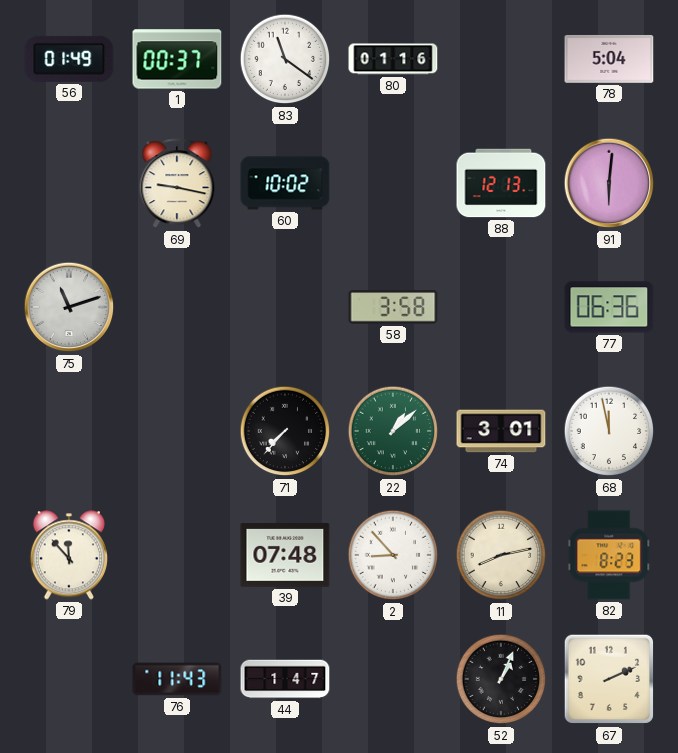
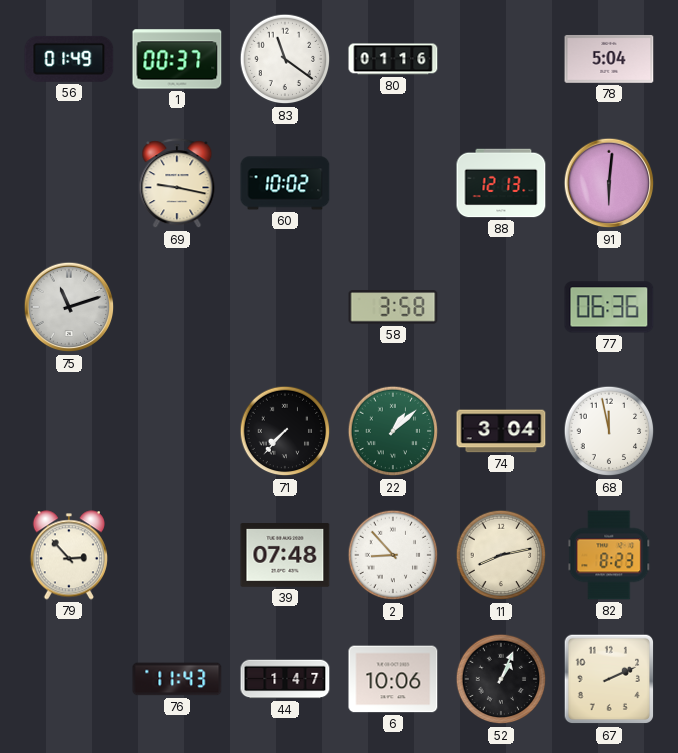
74: 3:01 -> 3:04
79: 11:53 -> 2:53
6: none -> 10:06
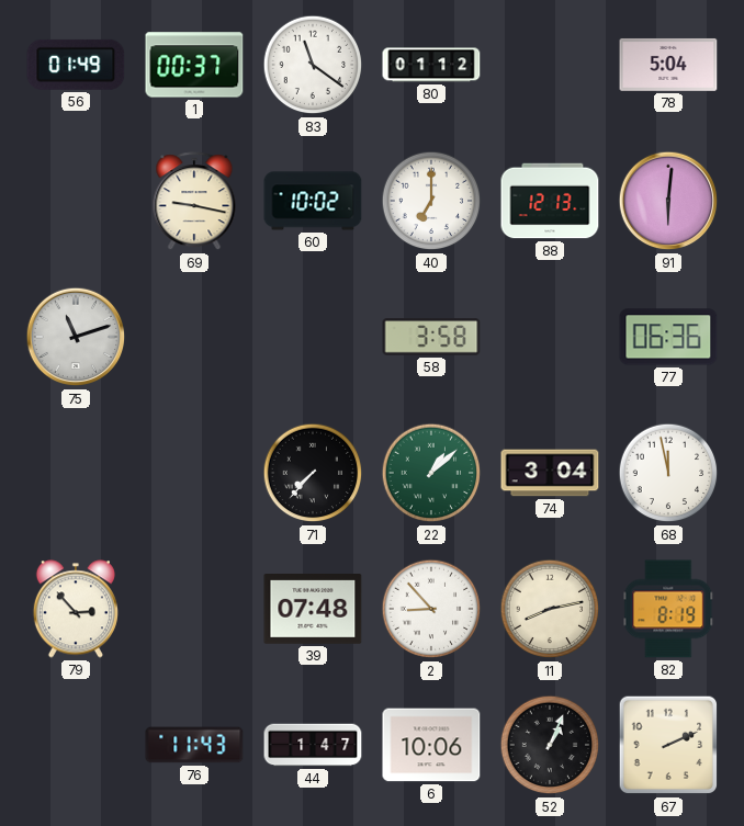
80: 01:16 -> 01:12
40: none -> 7:00
82: 8:23 -> 8:19
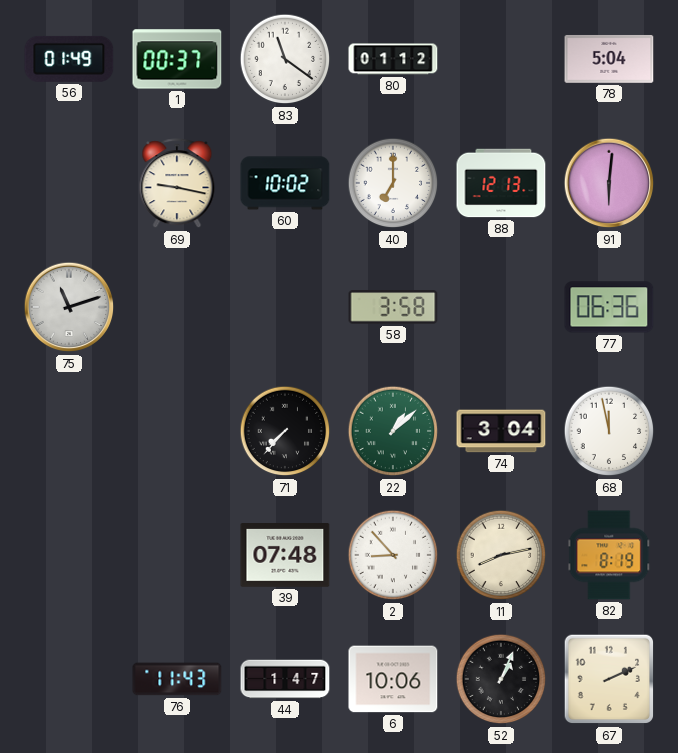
79: 2:53 -> none
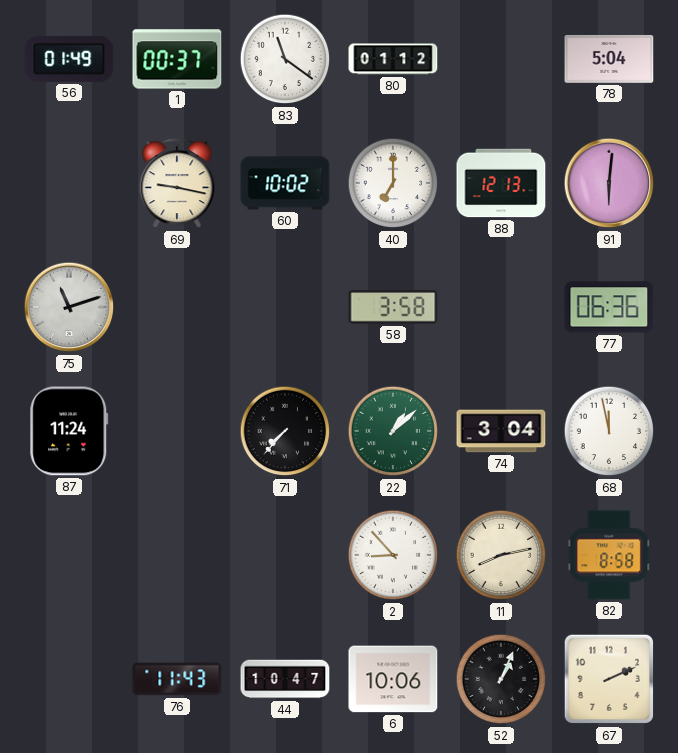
87: none -> 11:24
39: 07:48 -> none
82: 8:19 -> 8:58
44: 1:47 -> 10:47
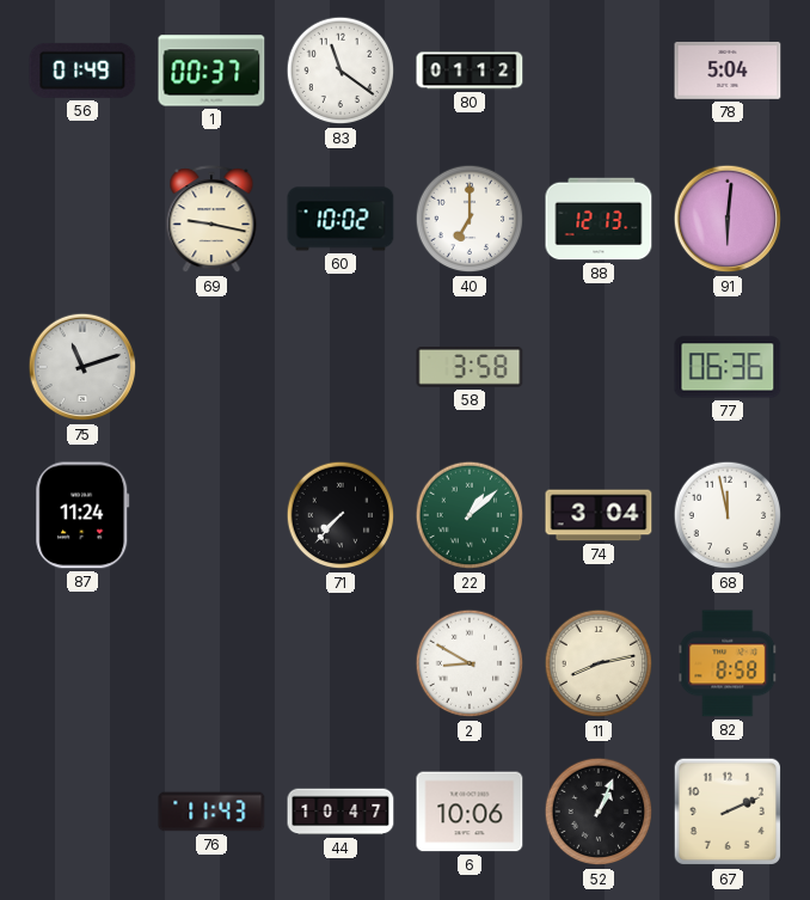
2: 8:53 -> 8:50
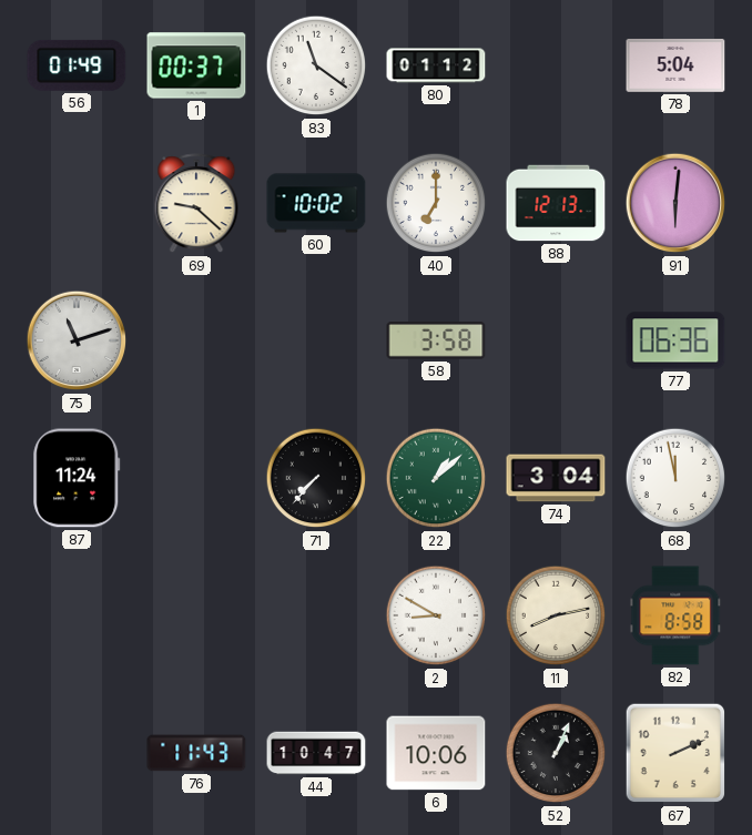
69: 9:17 -> 9:22
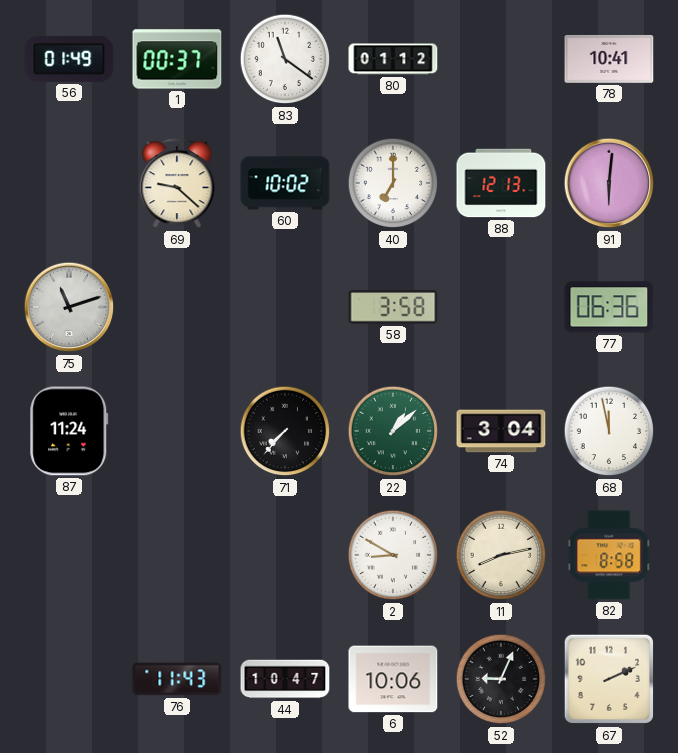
78: 5:04 -> 10:41
52: 1:04 -> 9:04
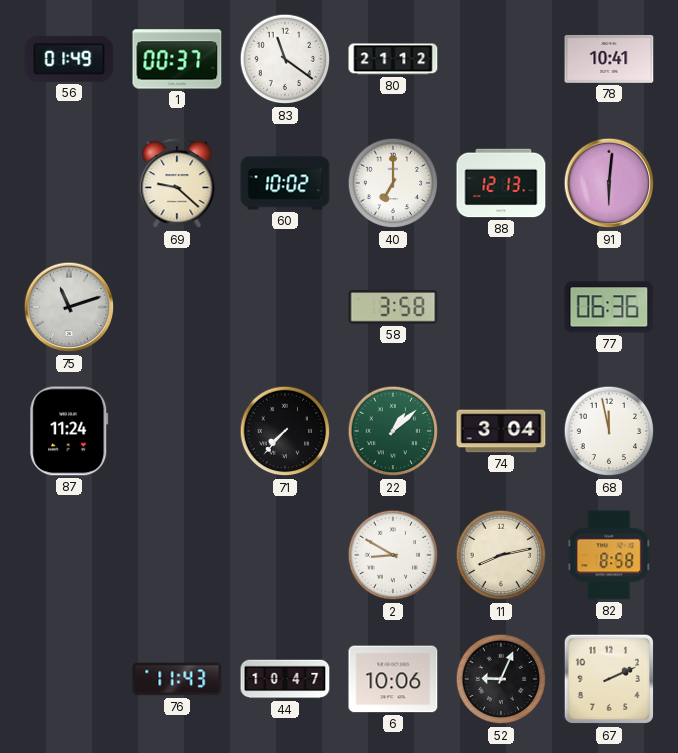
80: 01:12 -> 21:12
